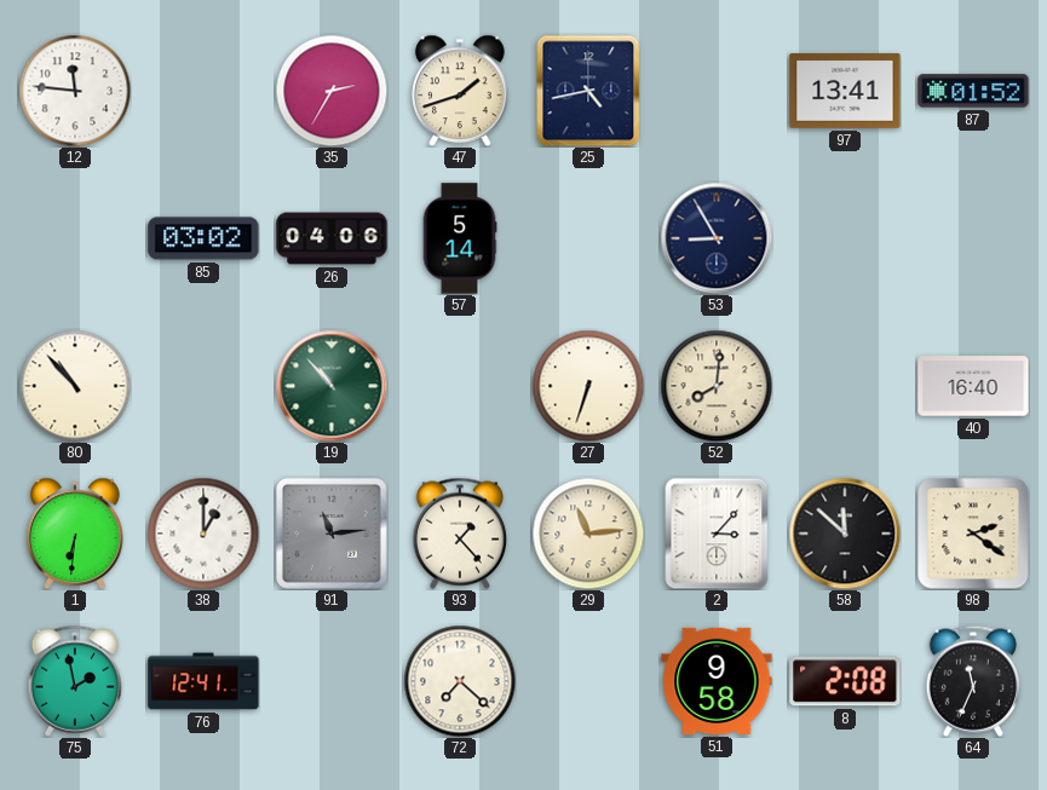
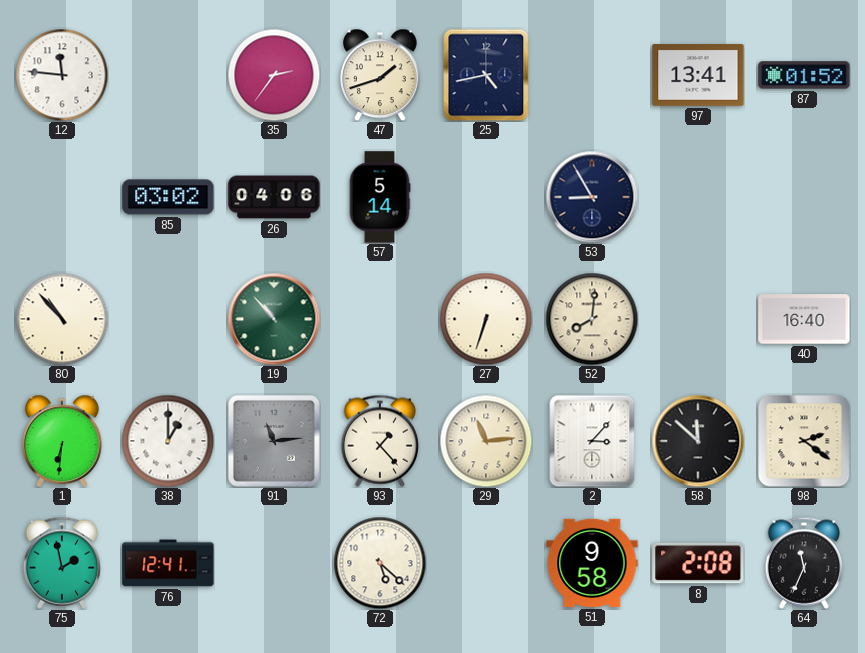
35: 2:35 -> 2:36
72: 7:22 -> 5:22
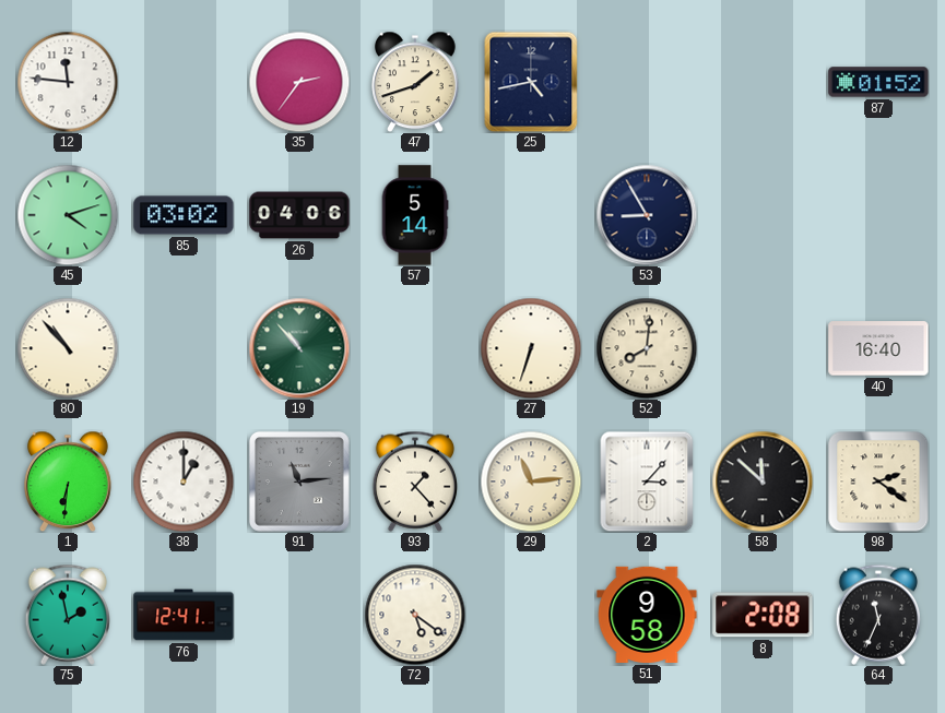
97: 13:41 -> none
45: none -> 4:12
72: 5:22 -> 5:21
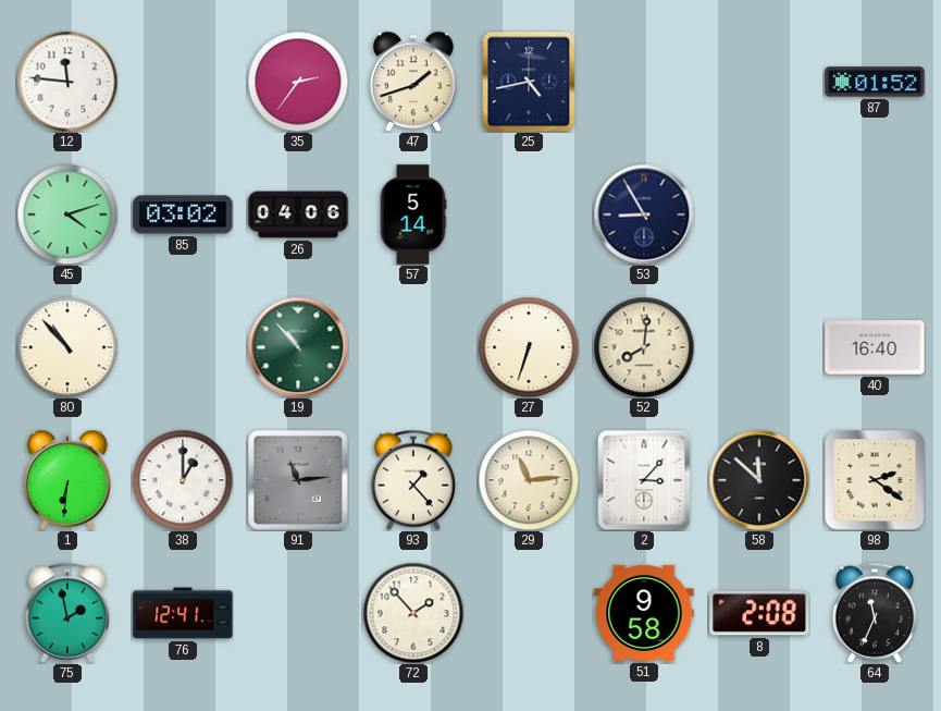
72: 5:21 -> 1:53
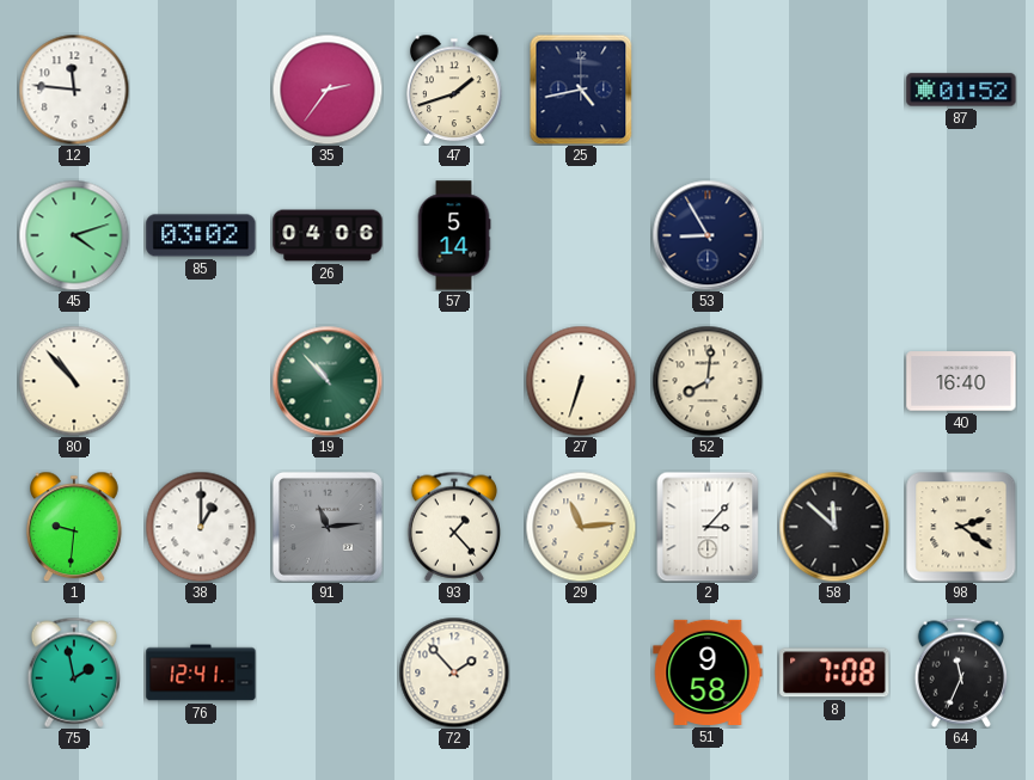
1: 6:31 -> 9:31
8: 2:08 -> 7:08
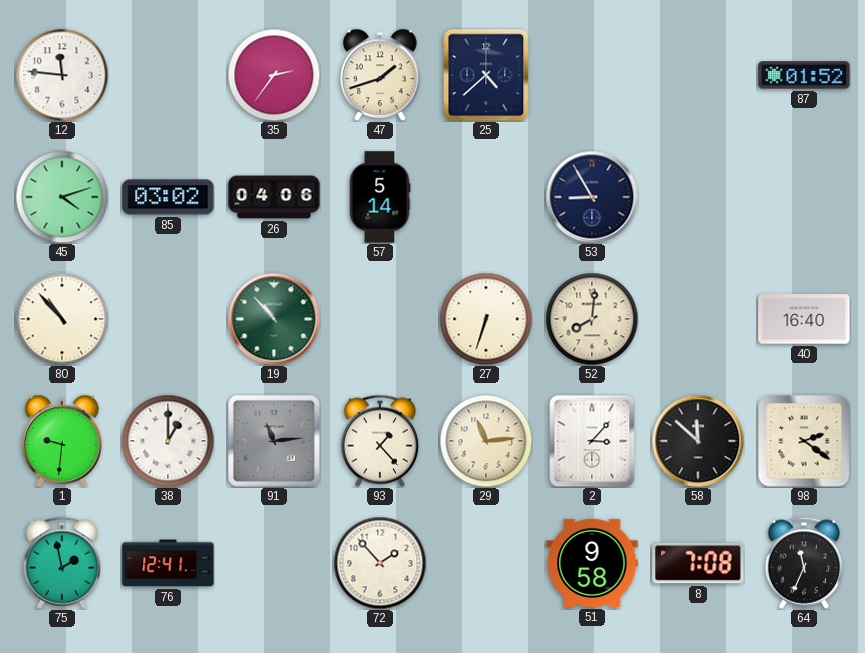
25: 4:43 -> 4:38
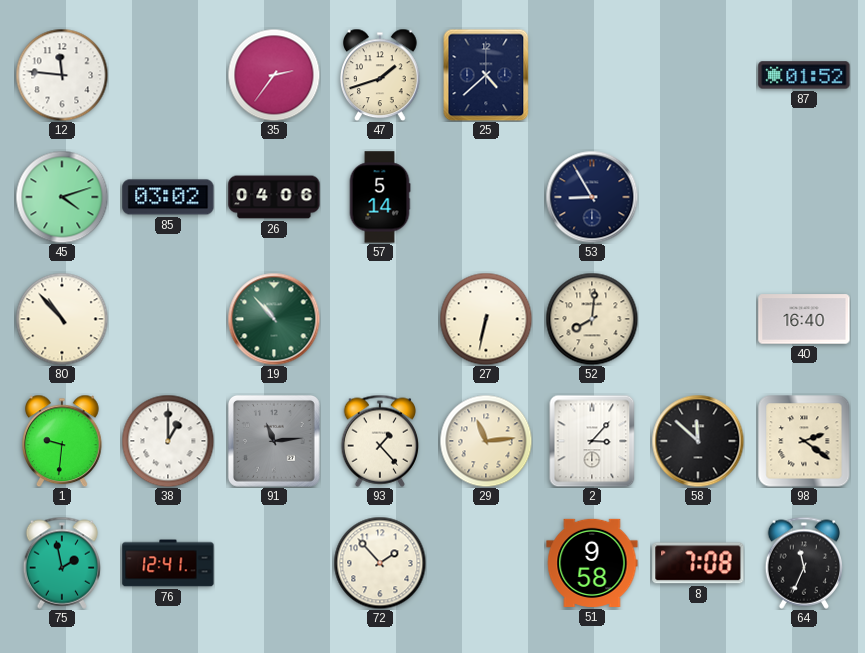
27: 6:33 -> 6:32
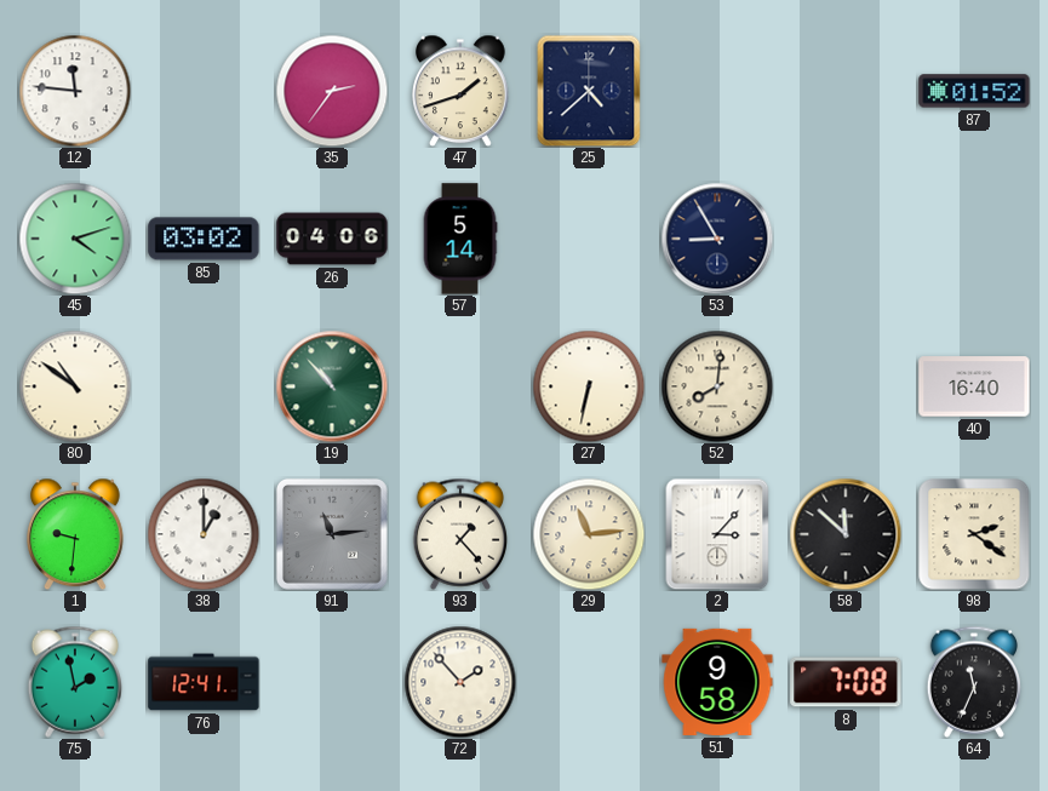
80: 10:53 -> 10:51
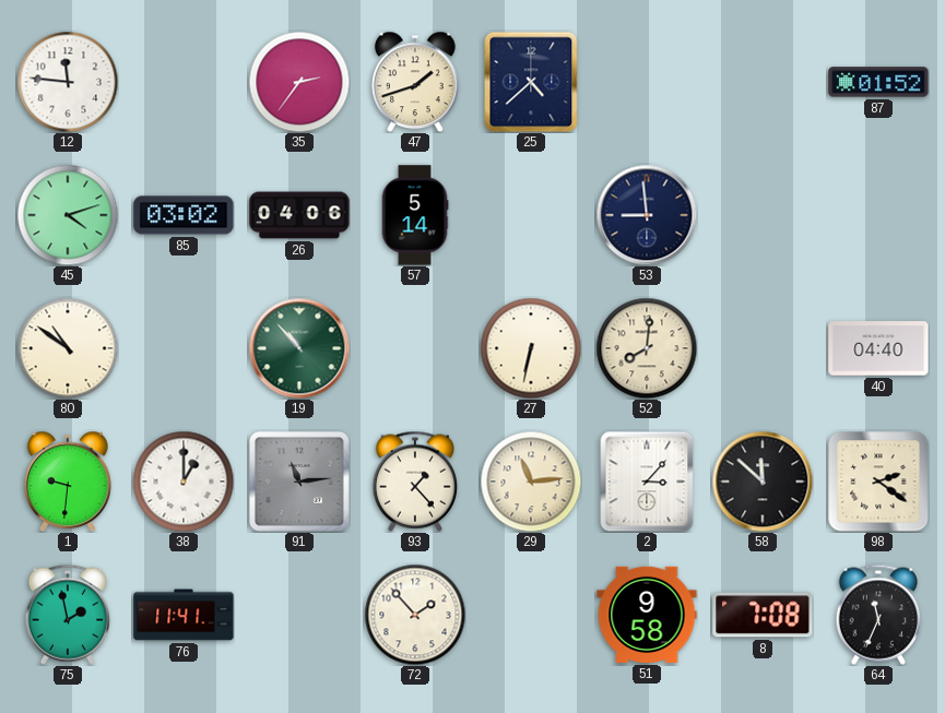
53: 8:55 -> 8:59
40: 16:40 -> 04:40
76: 12:41 -> 11:41
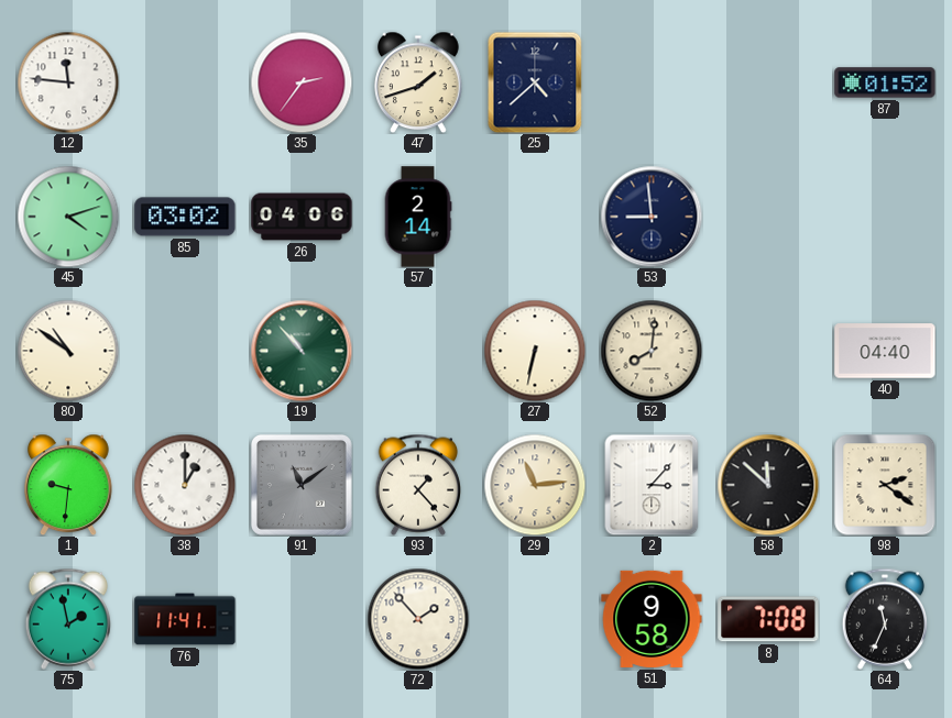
57: 5:14 -> 2:14
91: 11:14 -> 11:09
